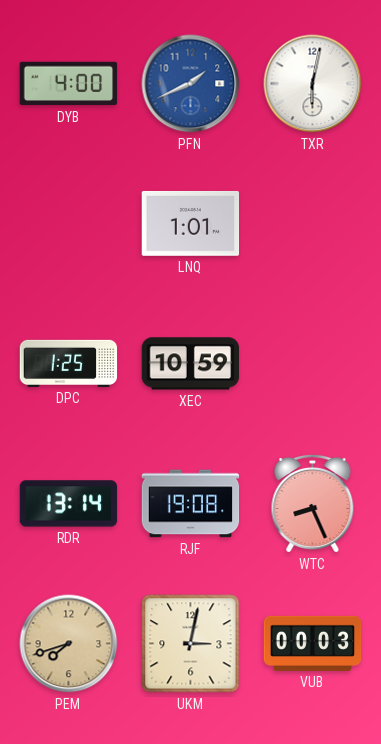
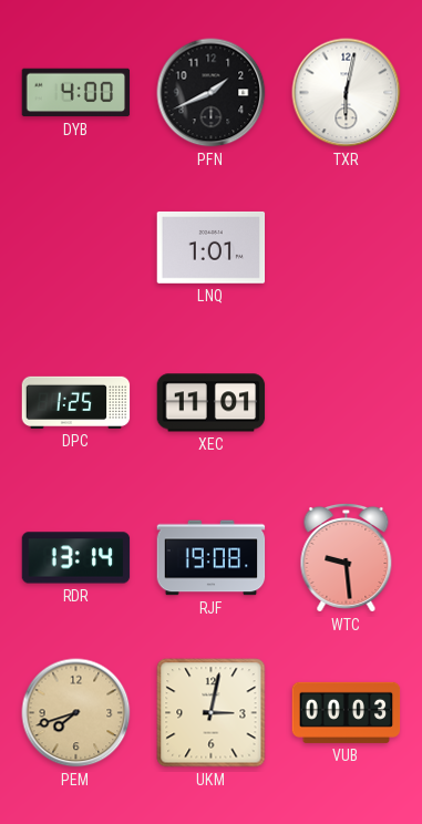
PFN dial: blue -> black
XEC: 10:59 -> 11:01
WTC: 8:26 -> 9:29
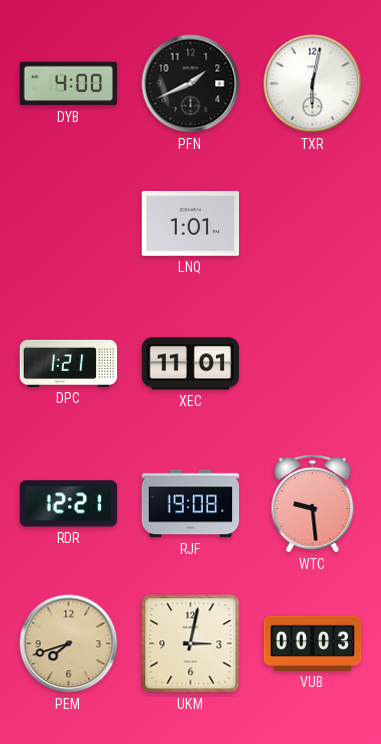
DPC: 1:25 -> 1:21
RDR: 13:14 -> 12:21
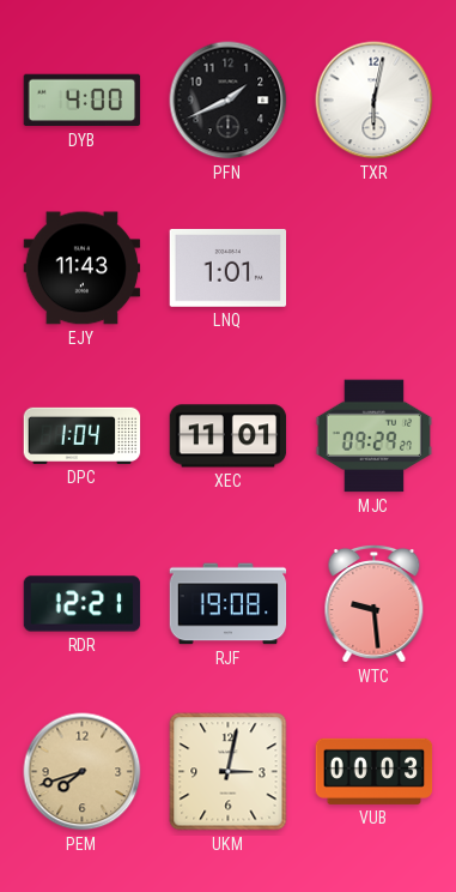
EJY: none -> 11:43
DPC: 1:21 -> 1:04
MJC: none -> 09:29
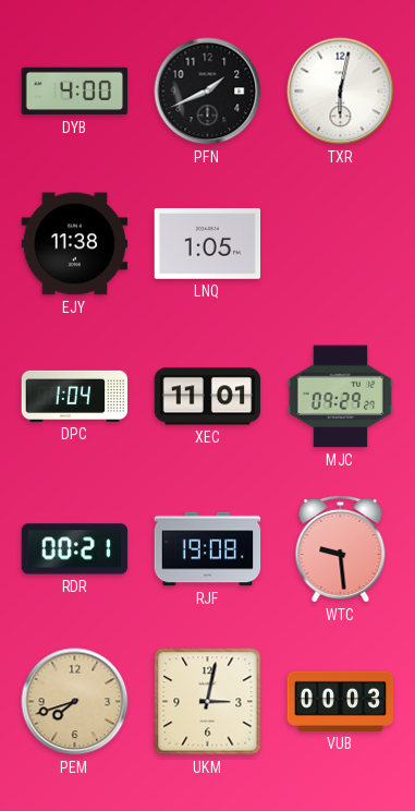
EJY: 11:43 -> 11:38
LNQ: 1:01 -> 1:05
RDR: 12:21 -> 00:21
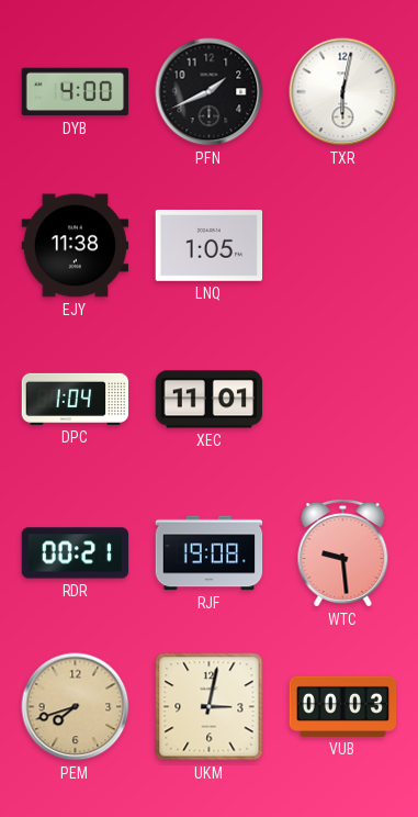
MJC: 09:29 -> none
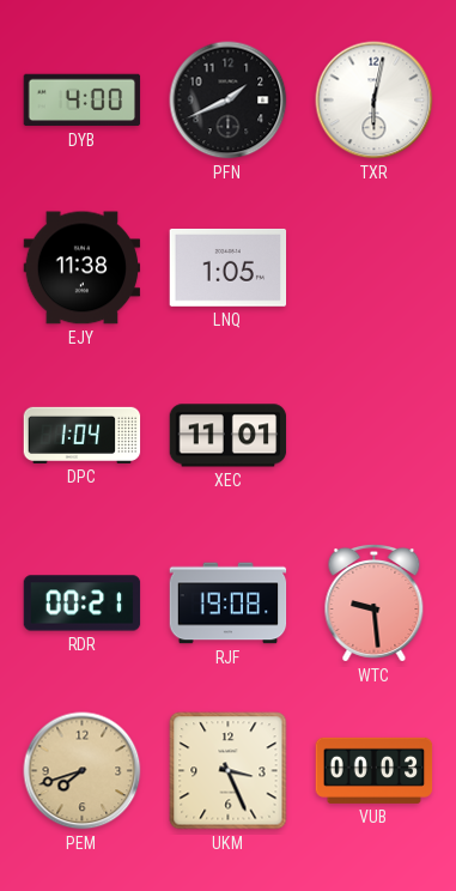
UKM: 3:02 -> 3:26
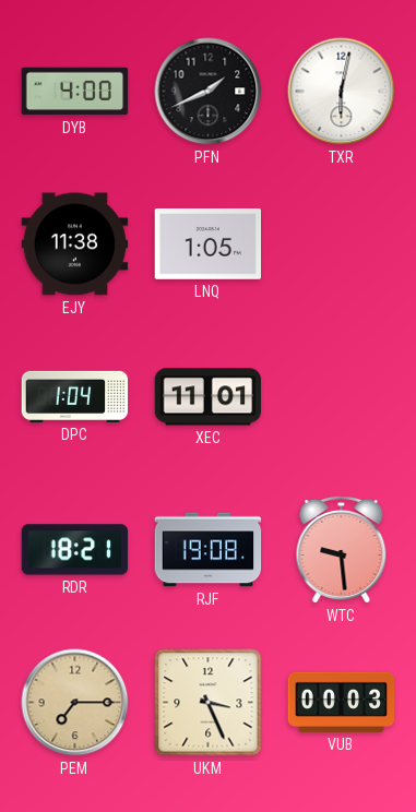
RDR: 00:21 -> 18:21
PEM: 7:42 -> 7:15
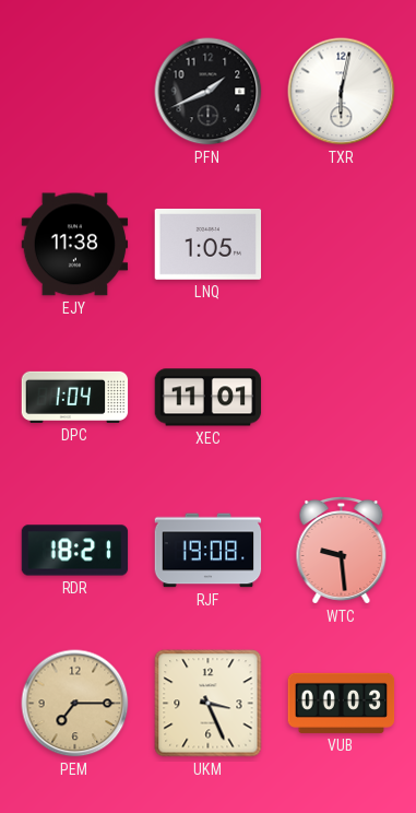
DYB: 4:00 -> none
